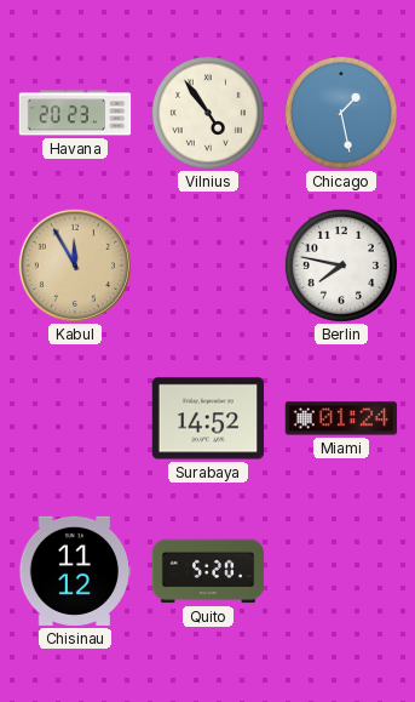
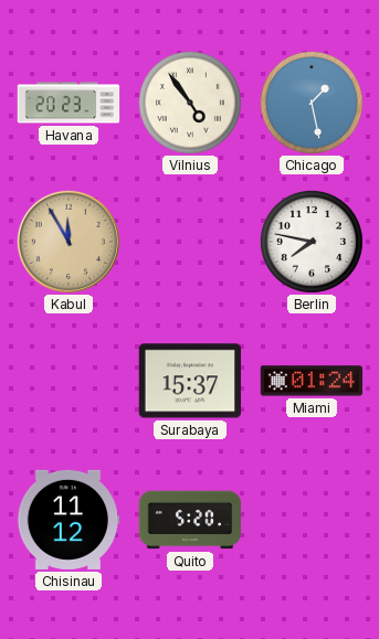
Surabaya: 14:52 -> 15:37
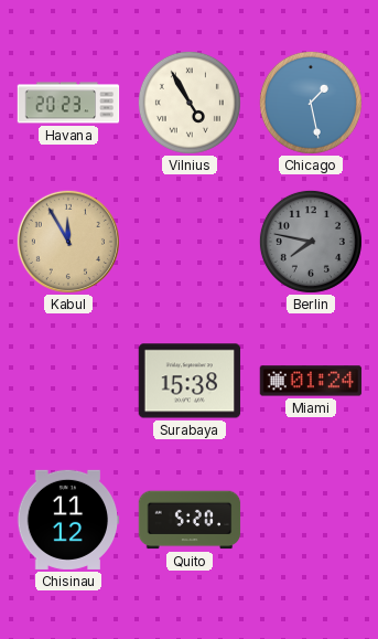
Vilnius: 4:54 -> 4:55
Berlin dial: white -> grey
Surabaya: 15:37 -> 15:38
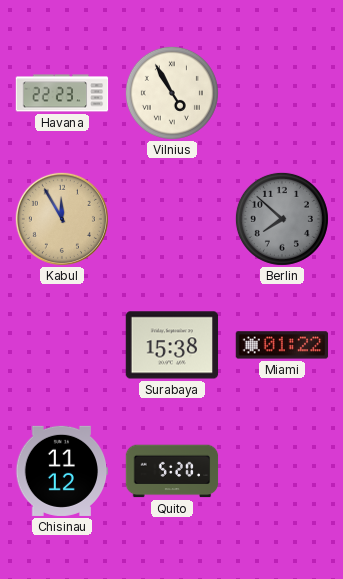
Havana: 20:23 -> 22:23
Chicago: 1:28 -> none
Berlin: 7:47 -> 7:52
Miami: 01:24 -> 01:22
